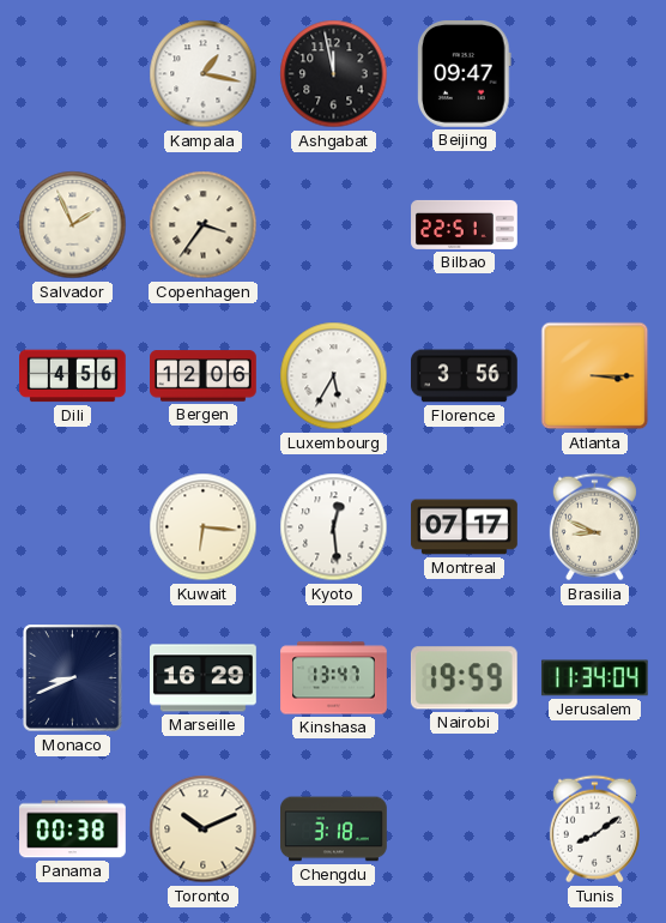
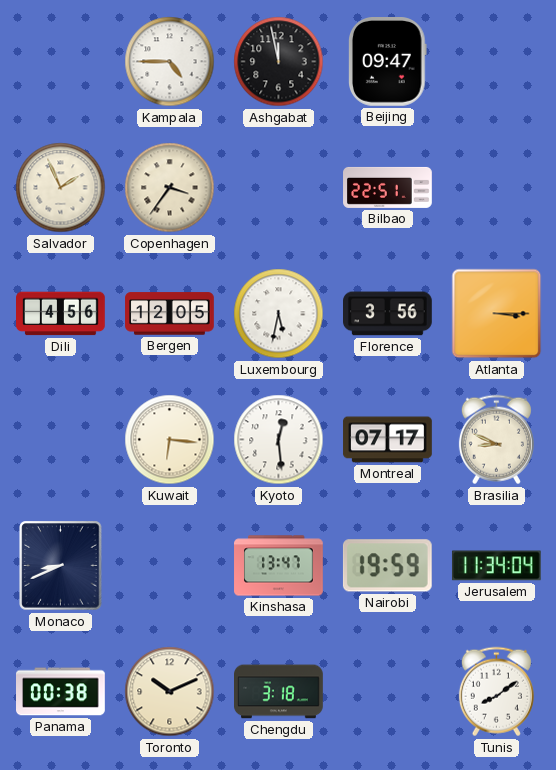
Kampala: 1:17 -> 4:45
Bergen: 12:06 -> 12:05
Luxembourg: 5:35 -> 5:32
Marseille: 16:29 -> none
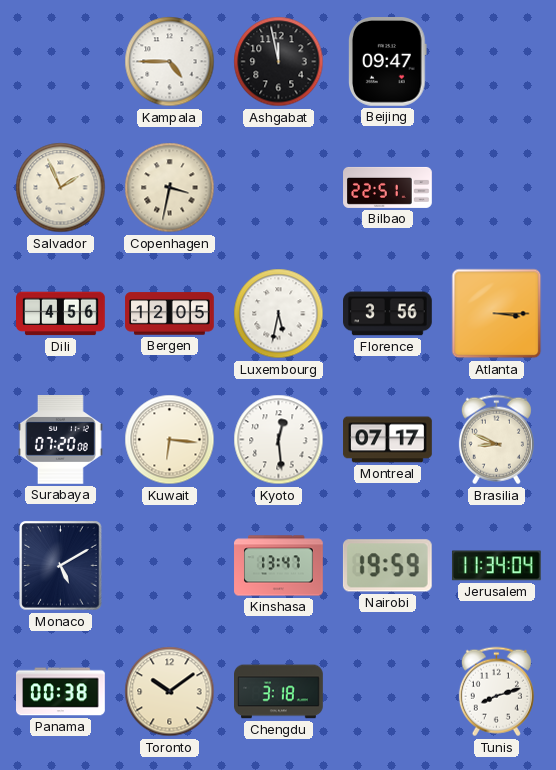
Copenhagen: 3:36 -> 3:32
Surabaya: none -> 07:20
Monaco: 8:41 -> 5:10
Toronto: 10:11 -> 10:09
Tunis: 8:09 -> 8:12
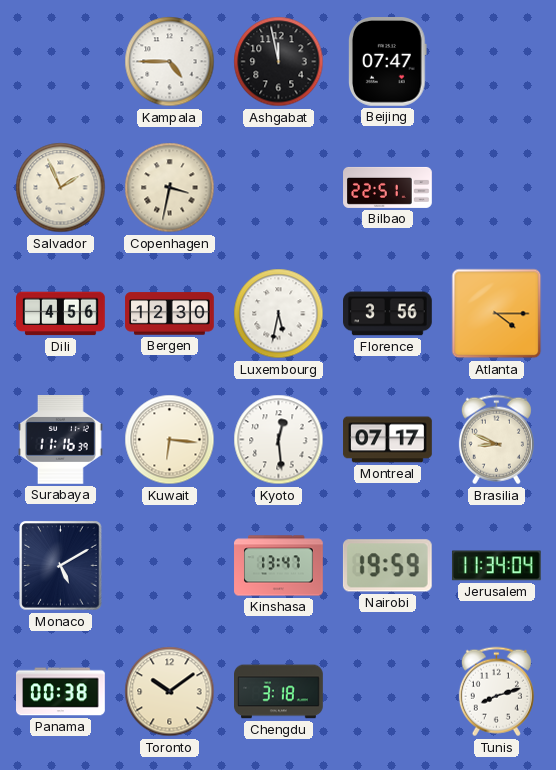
Beijing: 09:47 -> 07:47
Bergen: 12:05 -> 12:30
Atlanta: 3:15 -> 4:15
Surabaya: 07:20 -> 11:16
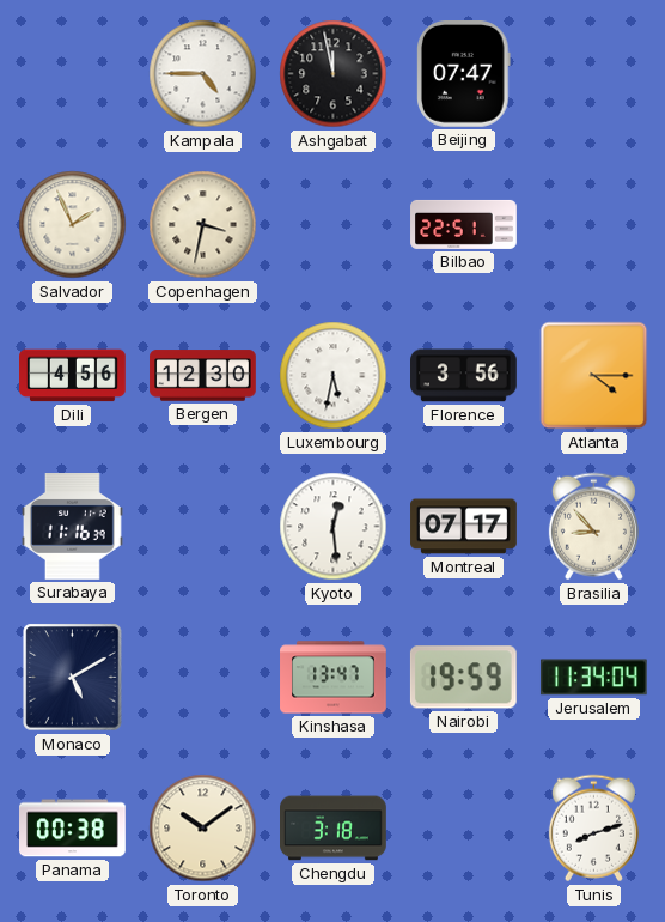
Kuwait: 6:16 -> none
Brasilia: 8:49 -> 8:53
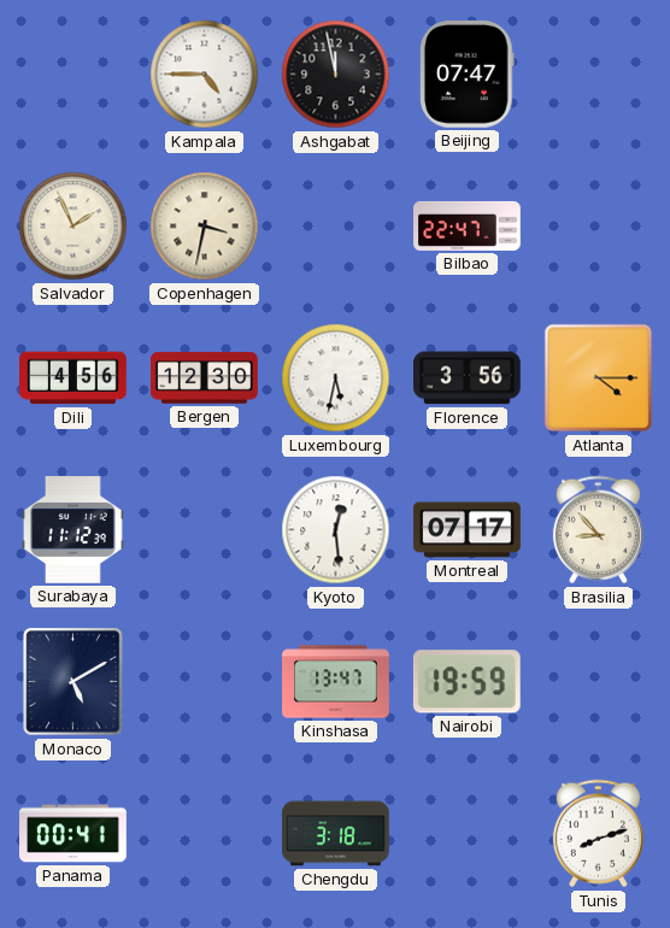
Bilbao: 22:51 -> 22:47
Surabaya: 11:16 -> 11:12
Jerusalem: 11:34 -> none
Panama: 00:38 -> 00:41
Toronto: 10:09 -> none
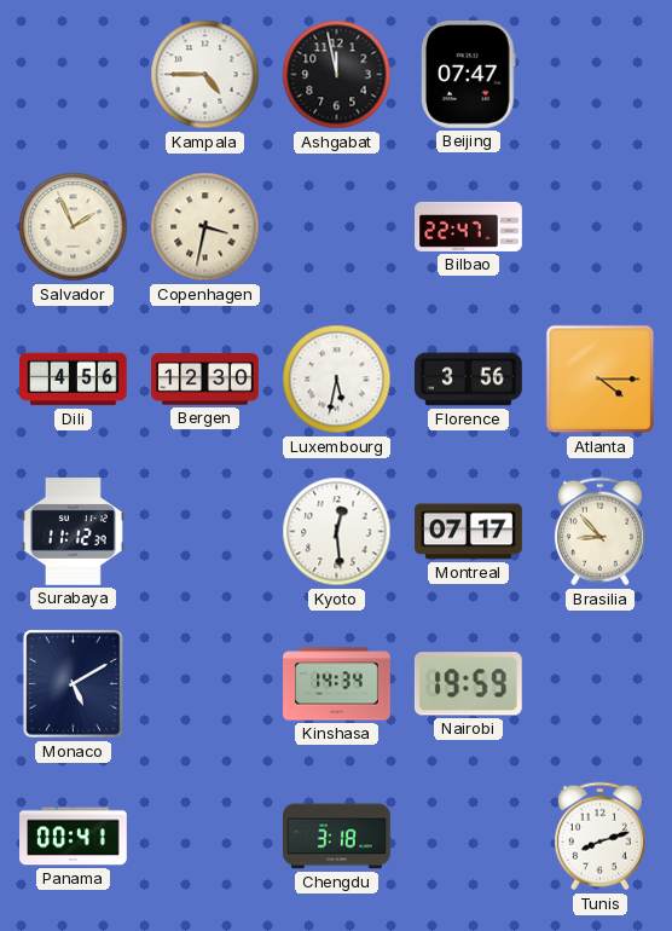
Kinshasa: 13:47 -> 14:34
